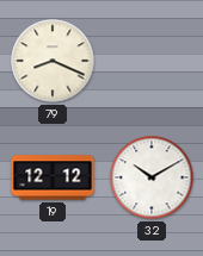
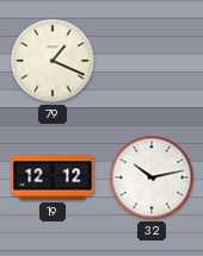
79: 8:19 -> 1:19
32: 10:10 -> 10:13
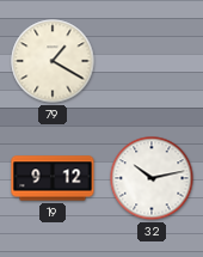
79: 1:19 -> 1:20
19: 12:12 -> 9:12
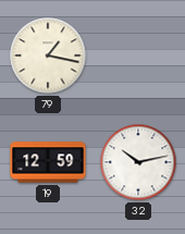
79: 1:20 -> 1:17
19: 9:12 -> 12:59
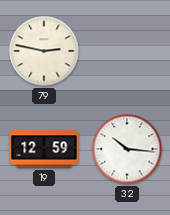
79: 1:17 -> 2:47
32: 10:13 -> 10:16
